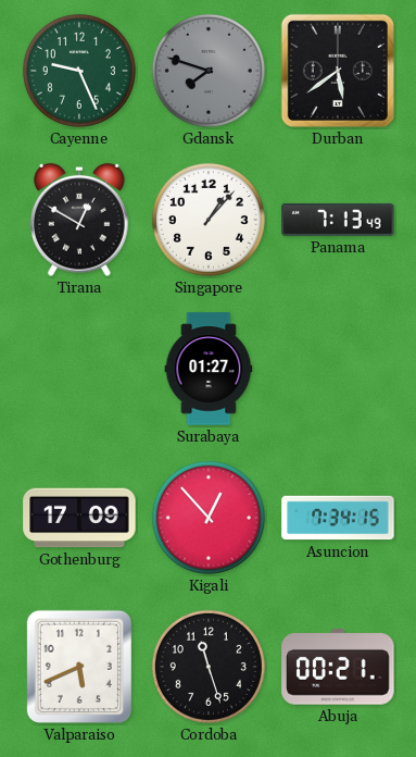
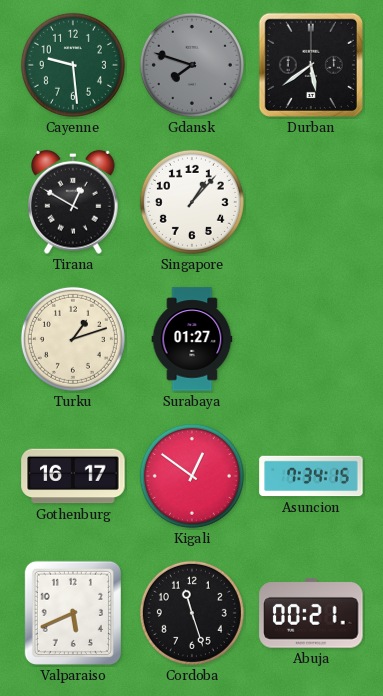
Cayenne: 9:26 -> 9:29
Panama: 7:13 -> none
Turku: none -> 1:12
Gothenburg: 17:09 -> 16:17
Kigali: 12:53 -> 12:51
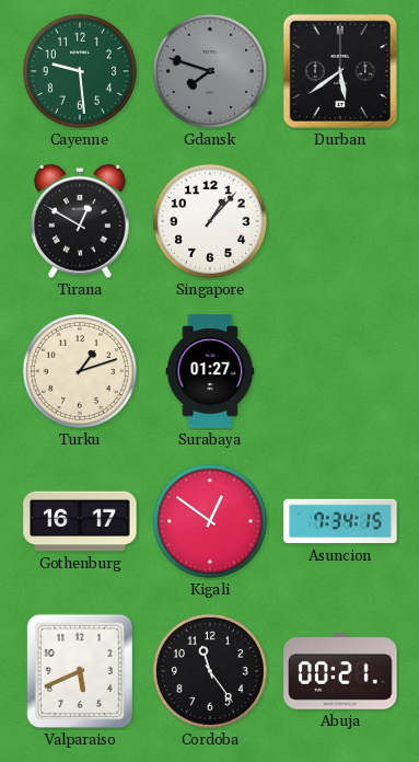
Cordoba: 11:27 -> 11:24
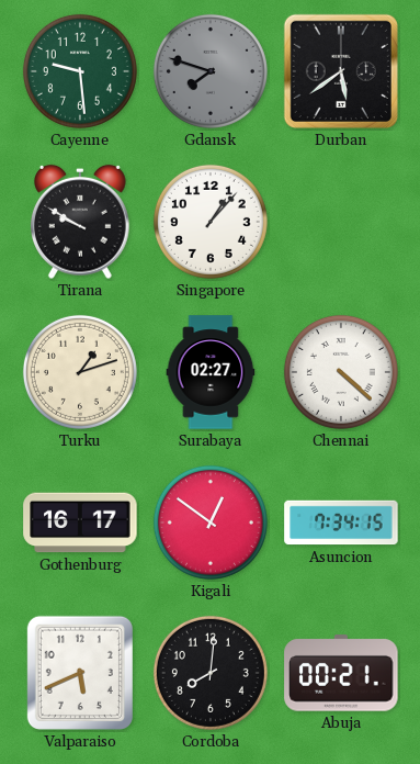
Tirana: 12:50 -> 9:50
Surabaya: 01:27 -> 02:27
Chennai: none -> 4:22
Cordoba: 11:24 -> 8:01
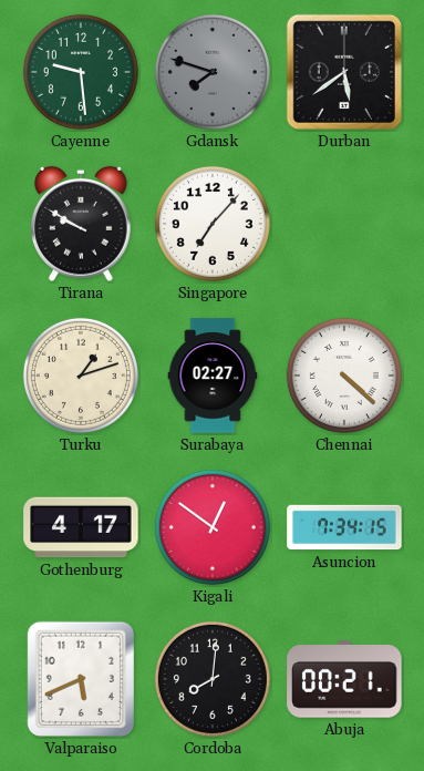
Singapore: 1:07 -> 7:07
Gothenburg: 16:17 -> 4:17
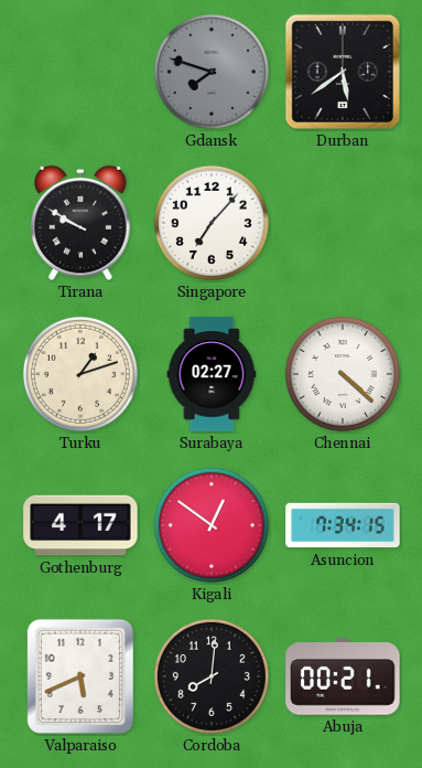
Cayenne: 9:29 -> none
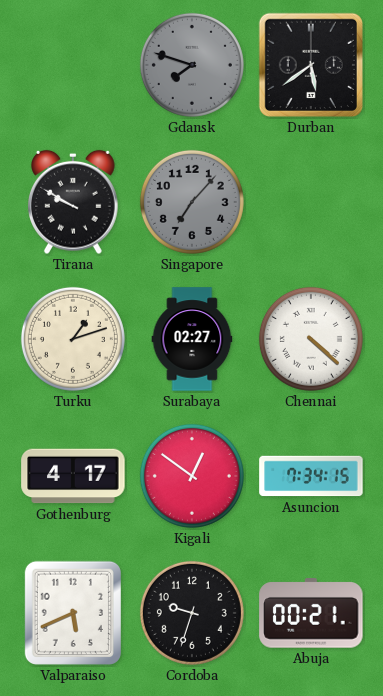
Singapore dial: white -> grey
Cordoba: 8:01 -> 9:33
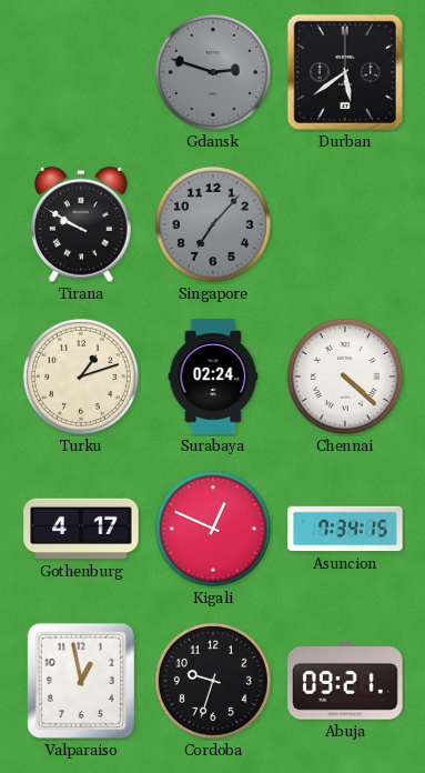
Gdansk: 7:48 -> 2:48
Surabaya: 02:27 -> 02:24
Kigali: 12:51 -> 12:49
Valparaiso: 5:41 -> 12:58
Abuja: 00:21 -> 09:21
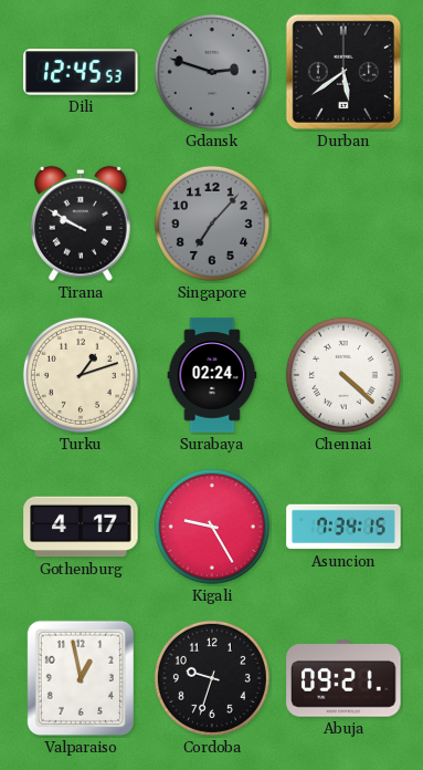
Dili: none -> 12:45
Kigali: 12:49 -> 9:25
